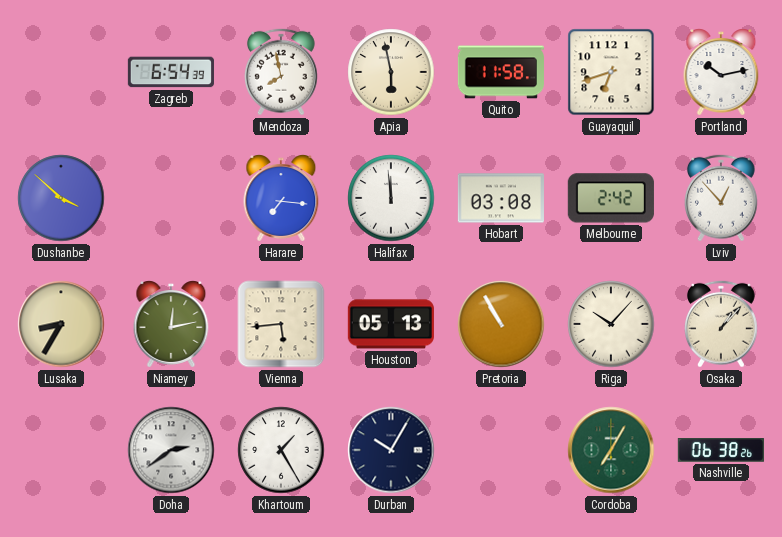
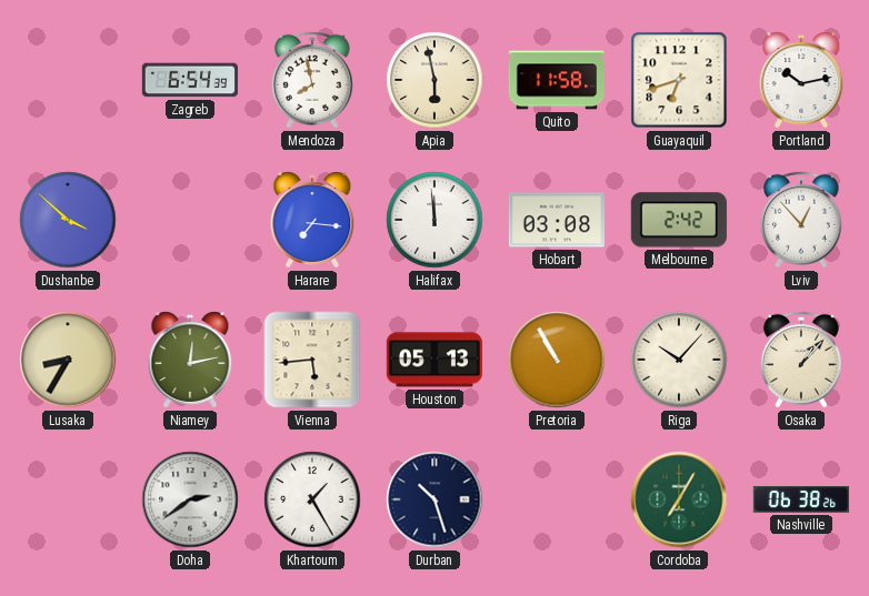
Durban: 10:05 -> 10:27
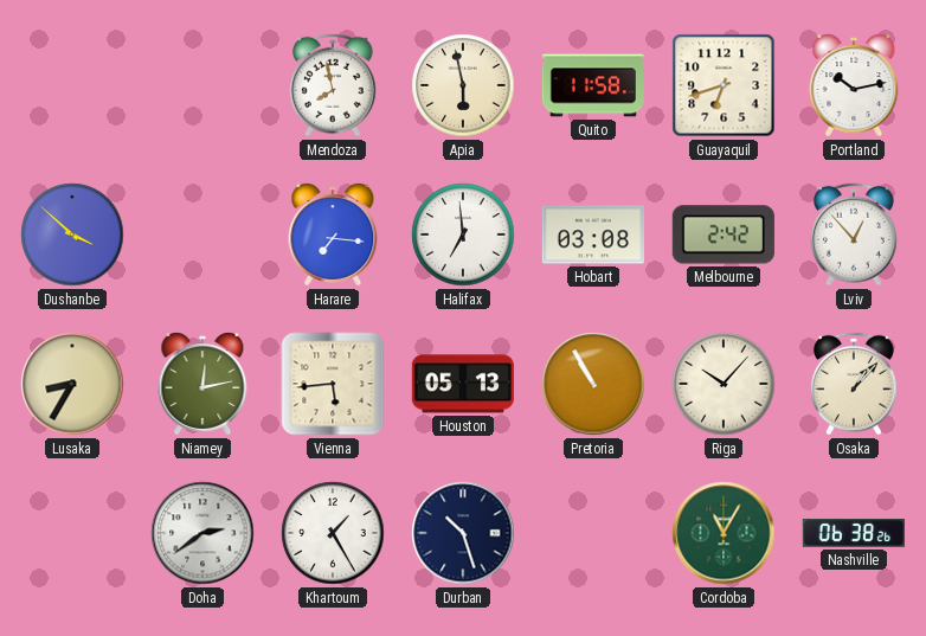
Zagreb: 6:54 -> none
Halifax: 11:59 -> 6:59
Cordoba: 7:05 -> 11:05
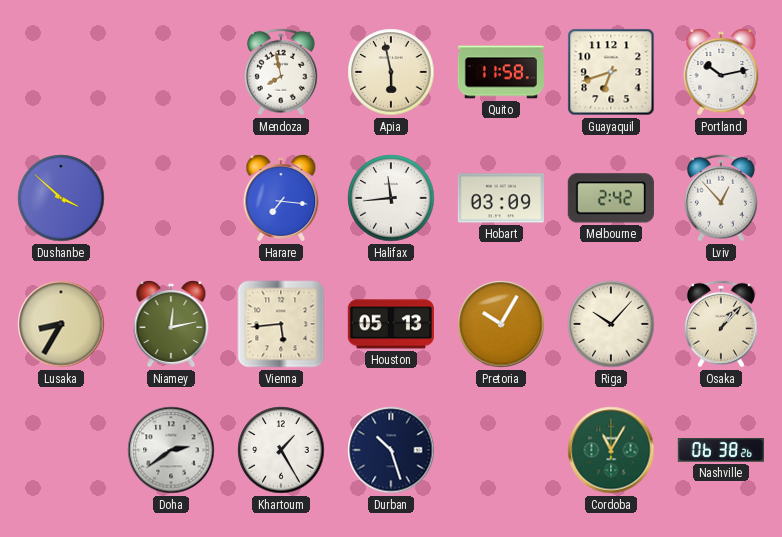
Halifax: 6:59 -> 11:44
Hobart: 03:08 -> 03:09
Pretoria: 10:55 -> 10:05
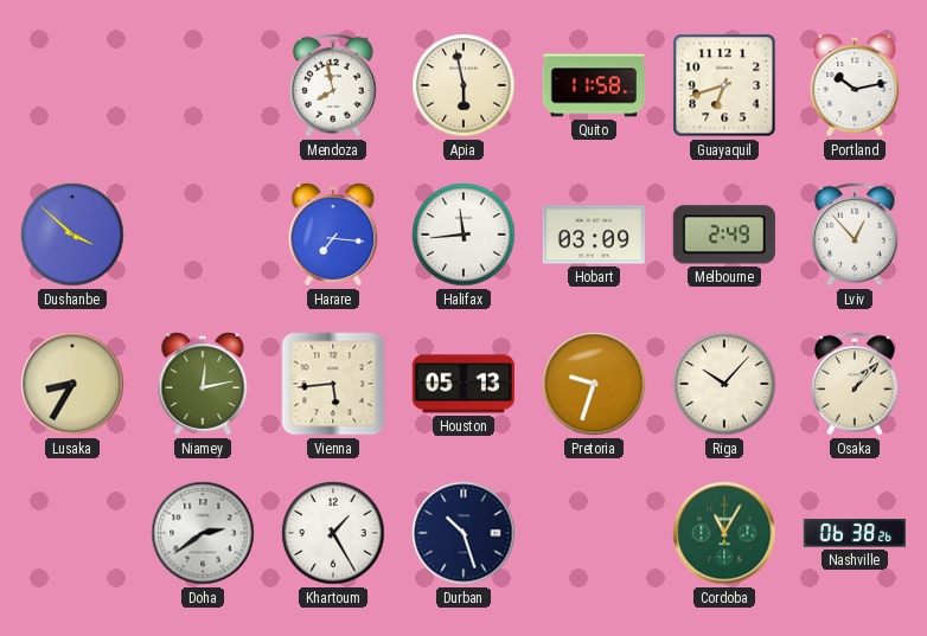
Melbourne: 2:42 -> 2:49
Pretoria: 10:05 -> 9:33
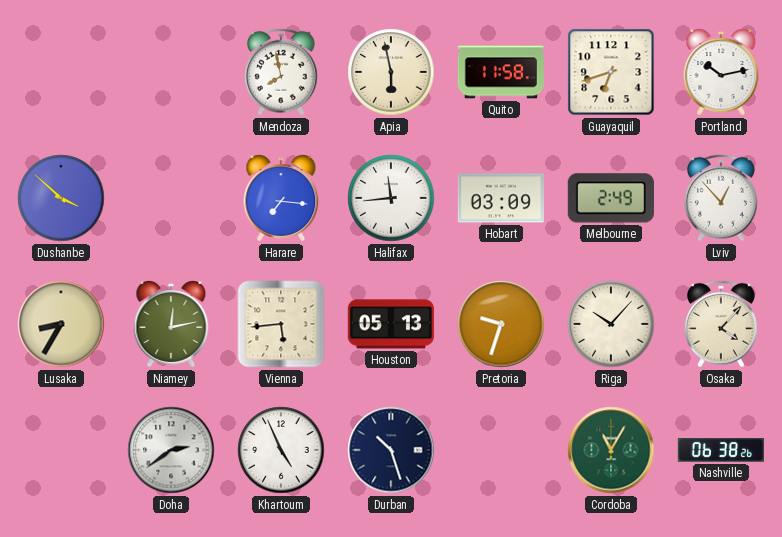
Osaka: 1:07 -> 4:07
Khartoum: 1:25 -> 4:56
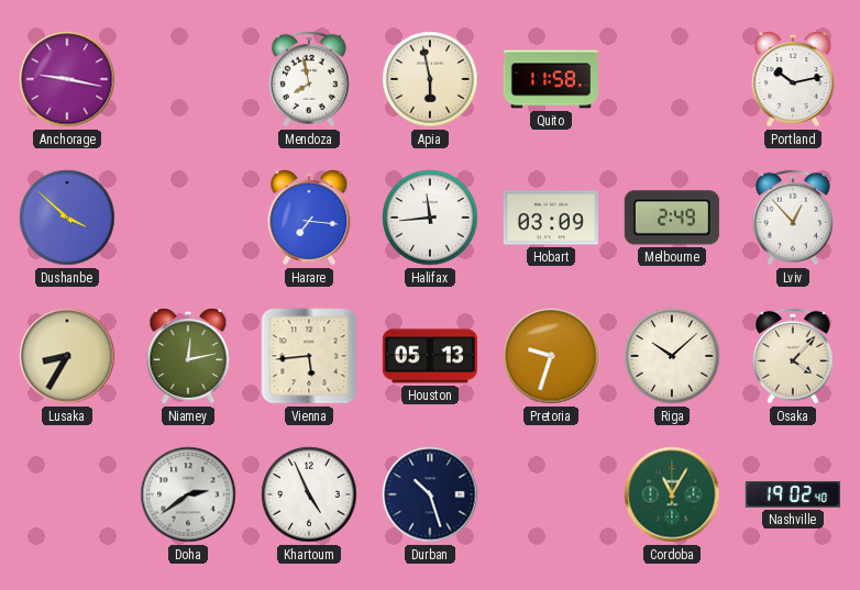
Anchorage: none -> 9:17
Guayaquil: 6:42 -> none
Riga: 10:07 -> 10:08
Nashville: 06:38 -> 19:02
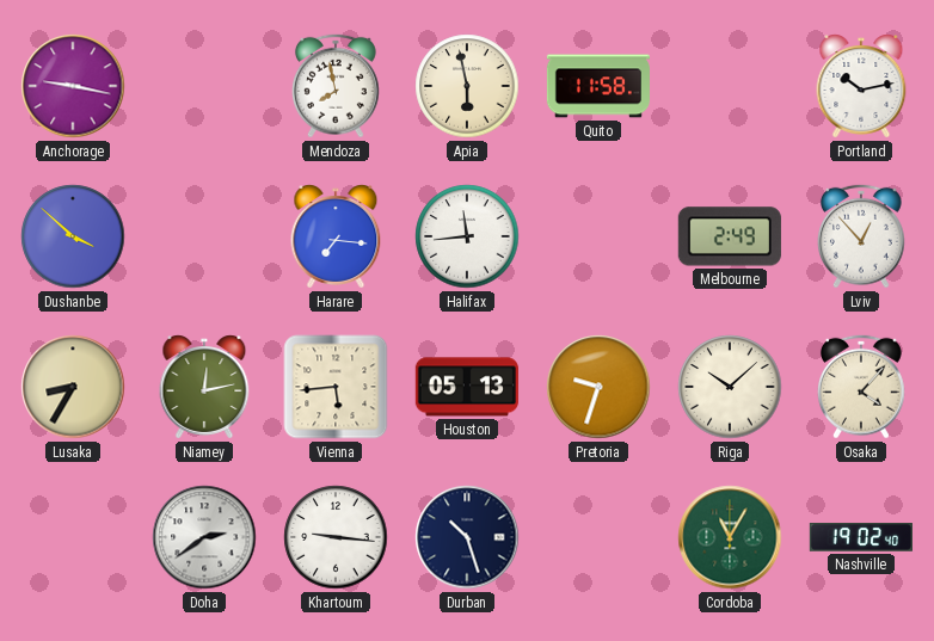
Hobart: 03:09 -> none
Khartoum: 4:56 -> 9:16
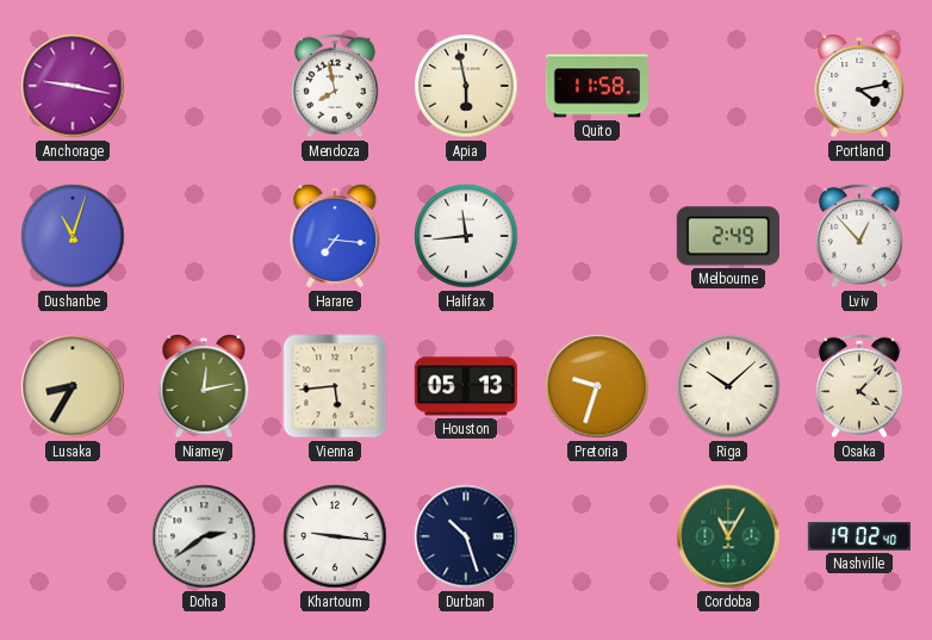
Portland: 10:13 -> 4:13
Dushanbe: 3:52 -> 11:03
